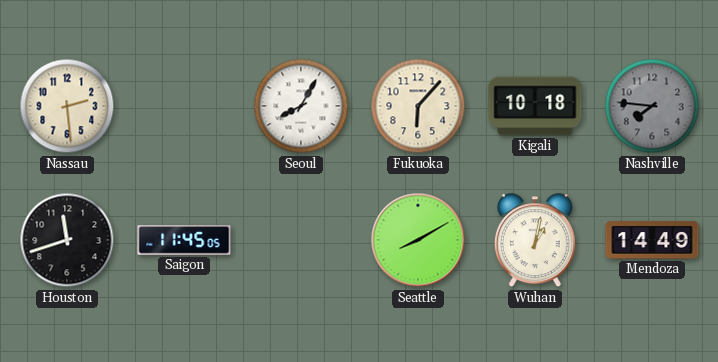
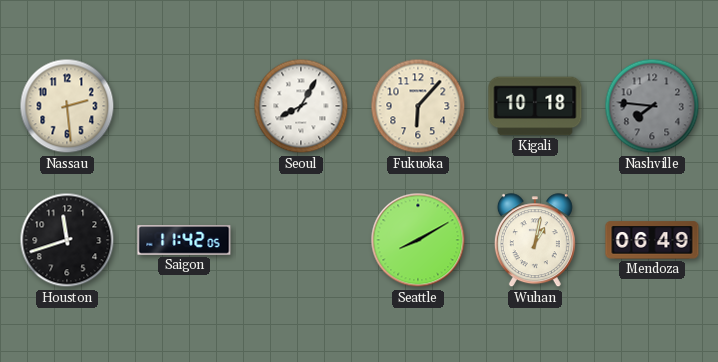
Saigon: 11:45 -> 11:42
Mendoza: 14:49 -> 06:49
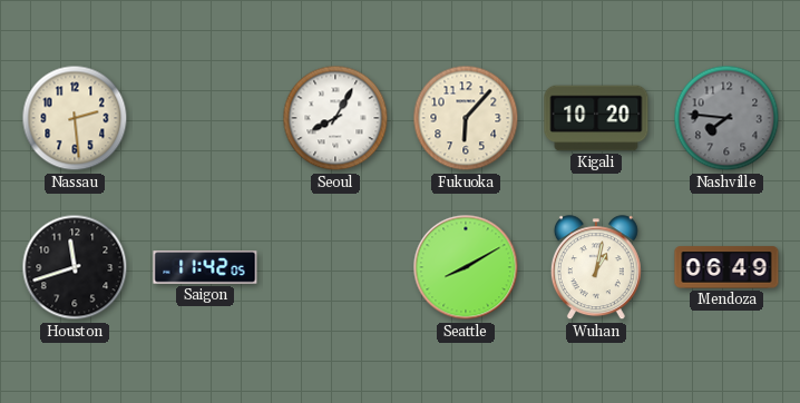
Kigali: 10:18 -> 10:20
